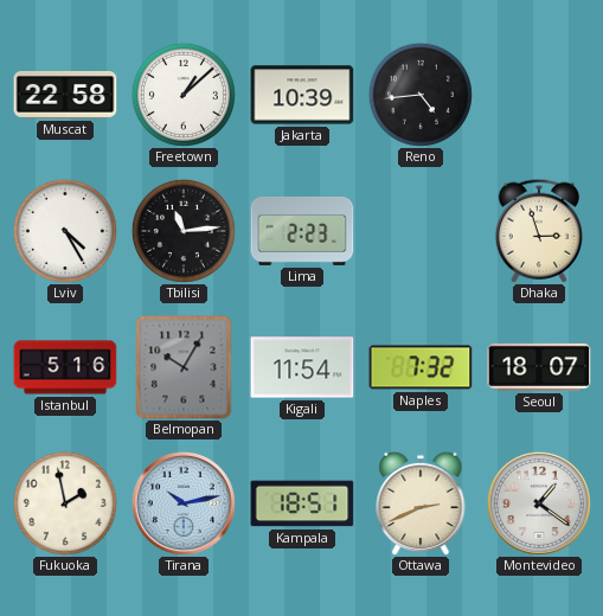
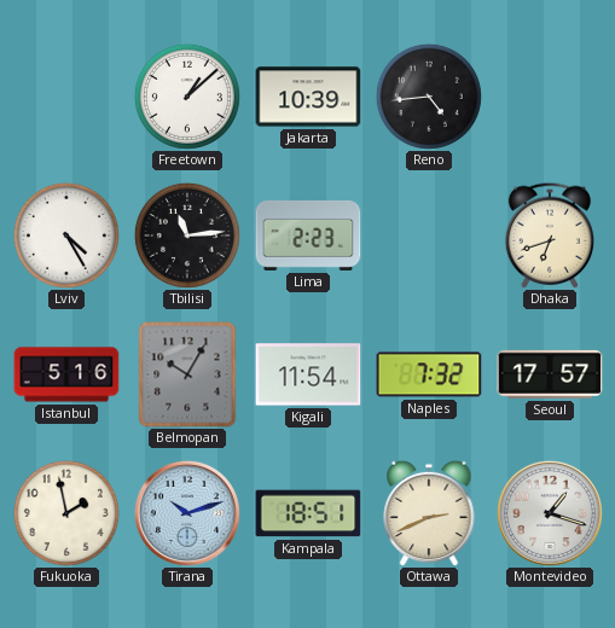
Muscat: 22:58 -> none
Dhaka: 2:57 -> 6:42
Seoul: 18:07 -> 17:57
Tirana: 10:13 -> 10:12
Montevideo: 1:21 -> 1:18
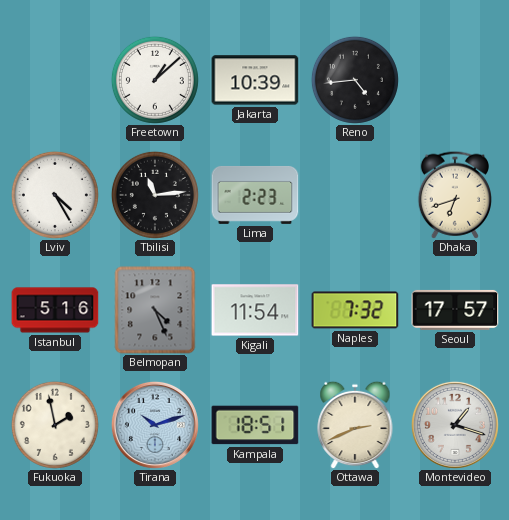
Belmopan: 10:05 -> 4:26
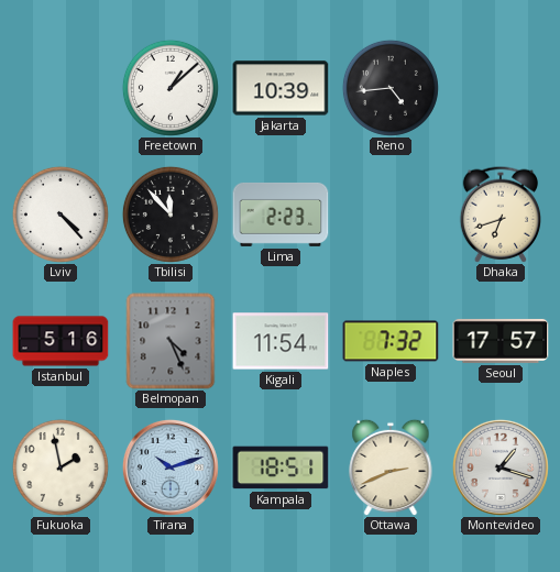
Lviv: 4:25 -> 4:23
Tbilisi: 11:14 -> 11:53
